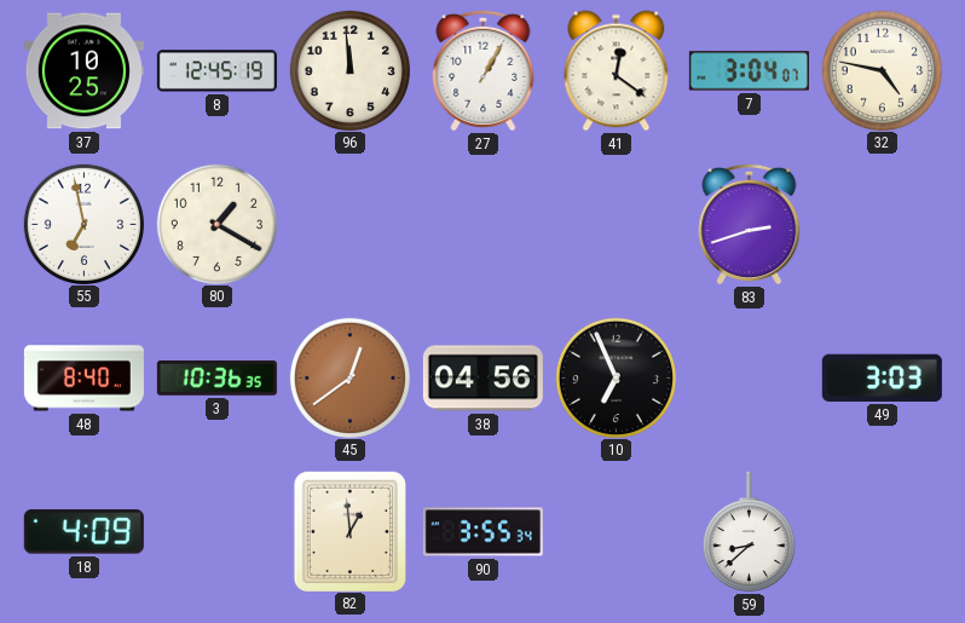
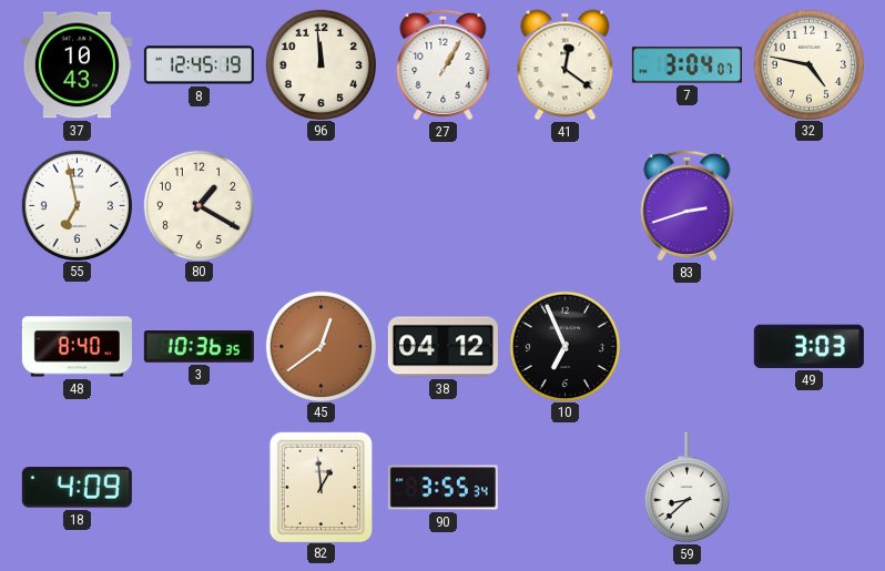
37: 10:25 -> 10:43
38: 04:56 -> 04:12
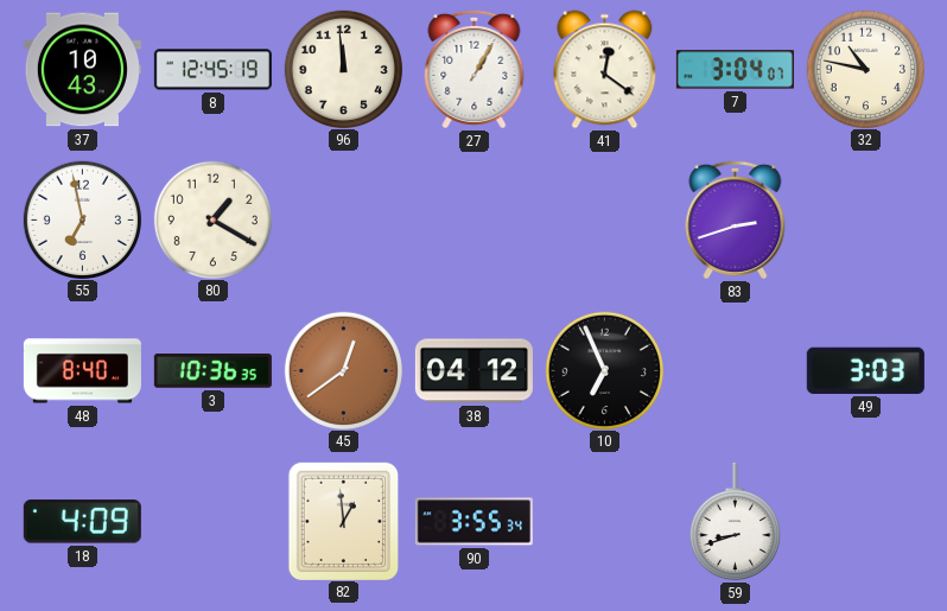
32: 4:47 -> 10:47
59: 8:38 -> 8:42
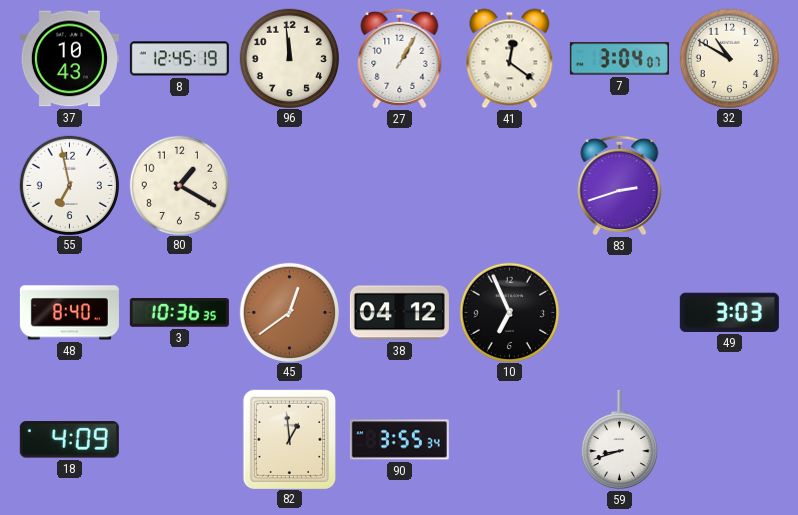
32: 10:47 -> 10:50
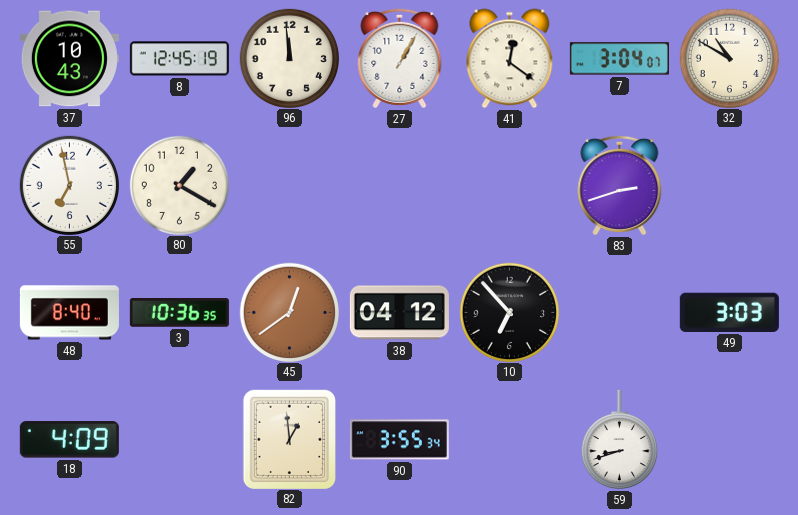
10: 6:56 -> 6:53
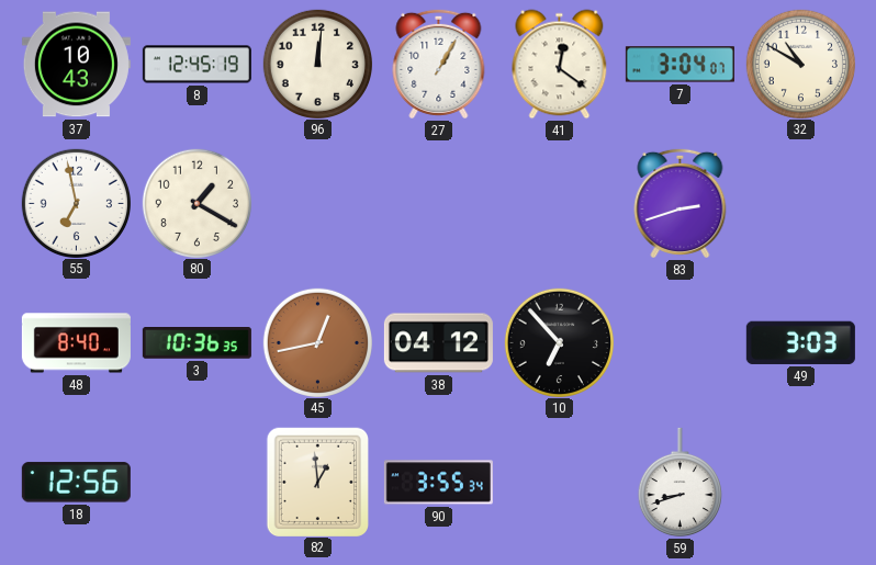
96: 11:59 -> 12:01
45: 12:39 -> 12:43
18: 4:09 -> 12:56
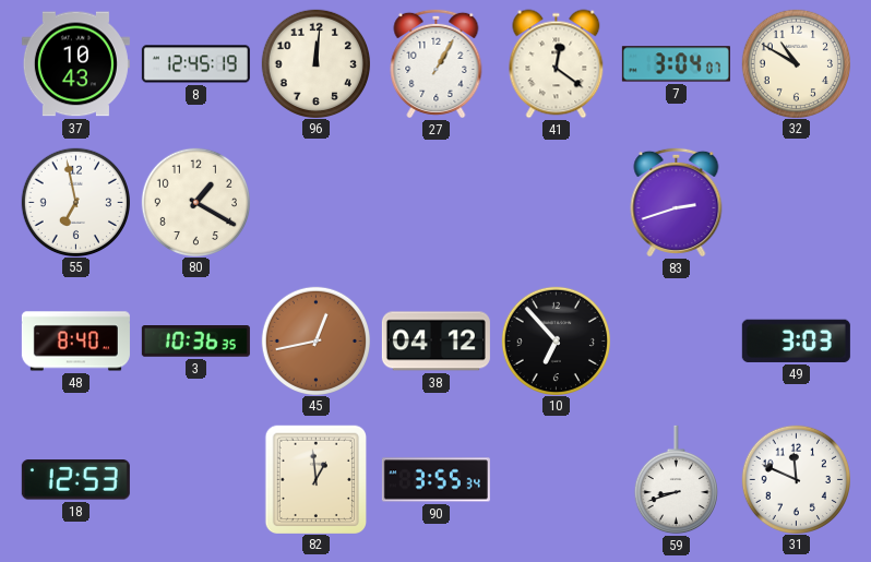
18: 12:56 -> 12:53
31: none -> 11:49
